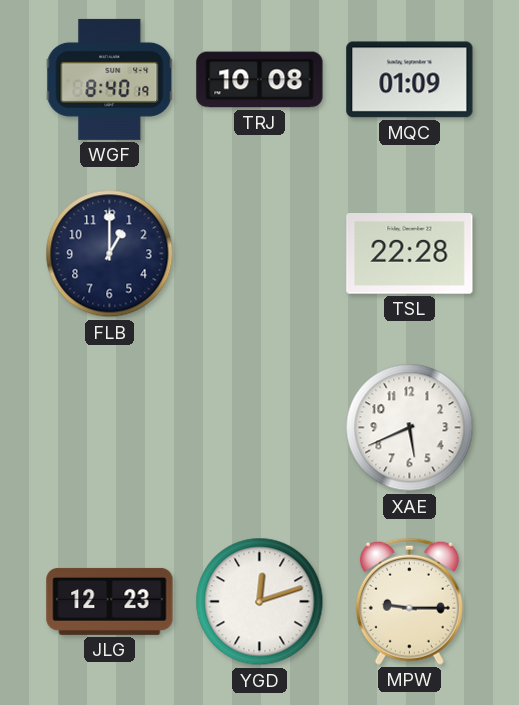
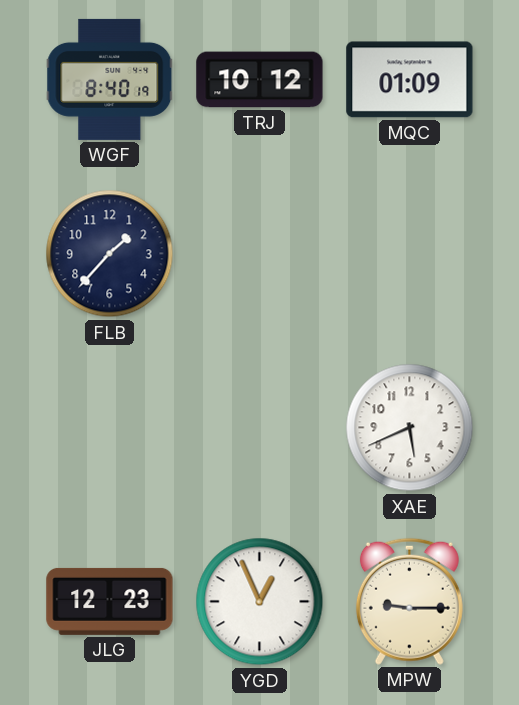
TRJ: 10:08 -> 10:12
FLB: 1:00 -> 1:37
TSL: 22:28 -> none
YGD: 12:12 -> 12:56
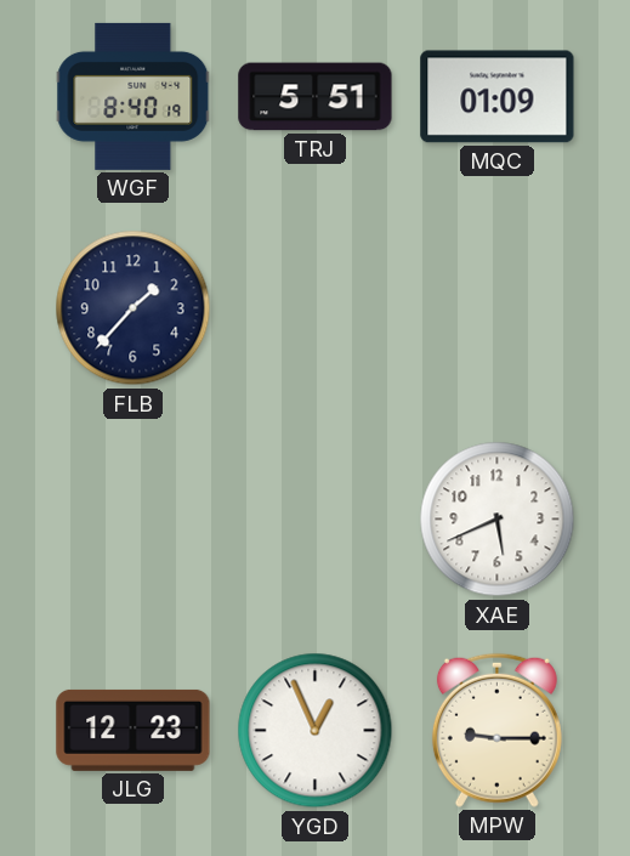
TRJ: 10:12 -> 5:51
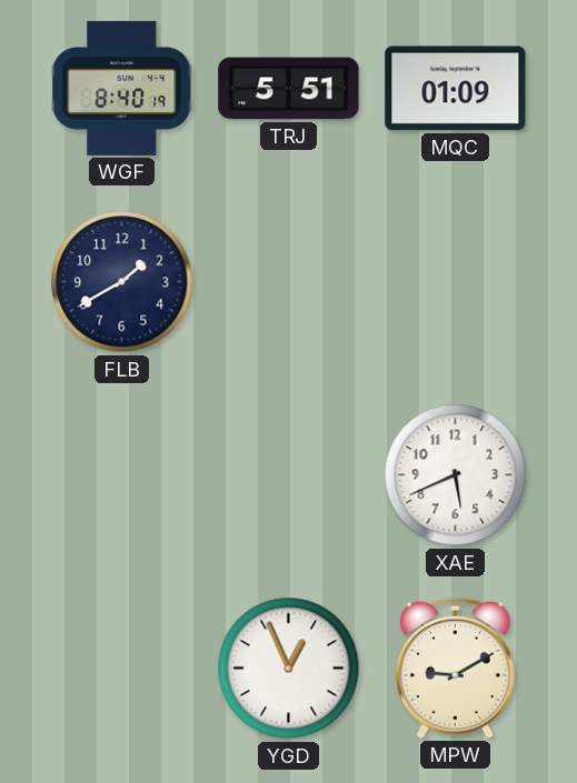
FLB: 1:37 -> 1:40
JLG: 12:23 -> none
MPW: 9:15 -> 9:10
